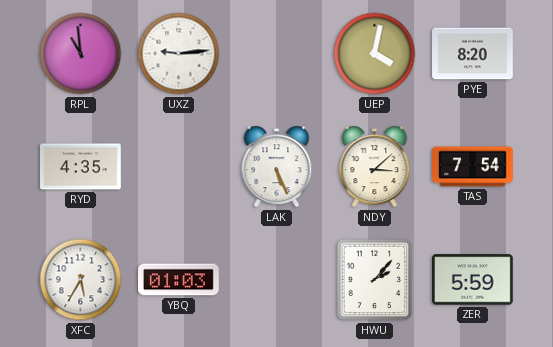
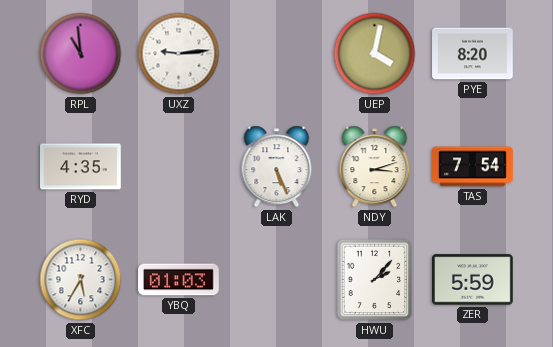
NDY: 3:08 -> 3:12
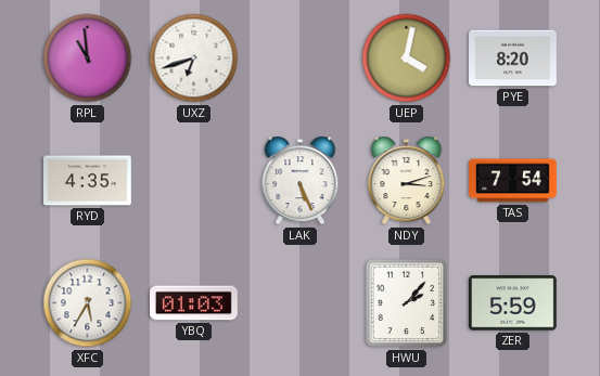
UXZ: 9:14 -> 6:42
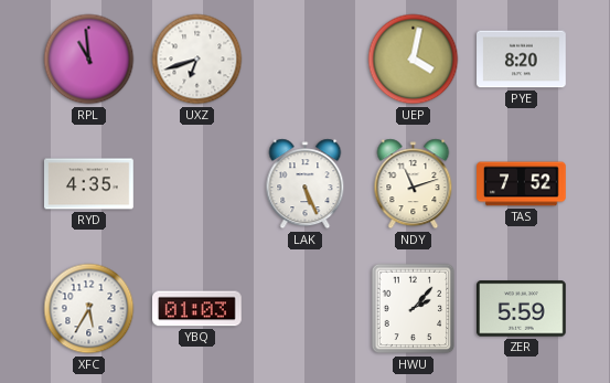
NDY: 3:12 -> 11:12
TAS: 7:54 -> 7:52
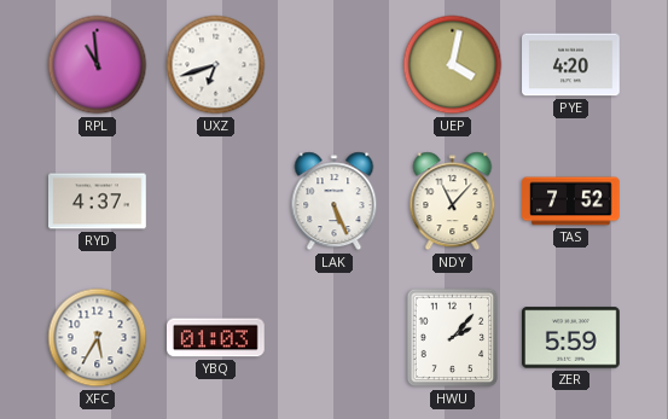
PYE: 8:20 -> 4:20
RYD: 4:35 -> 4:37
NDY: 11:12 -> 11:07
